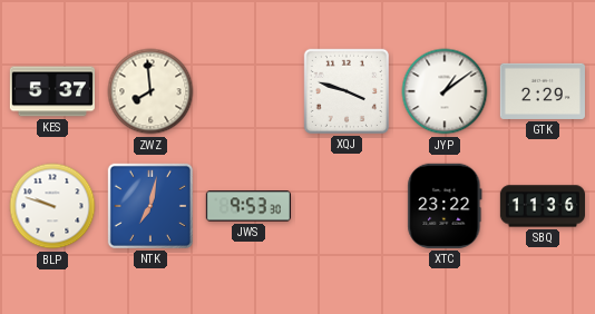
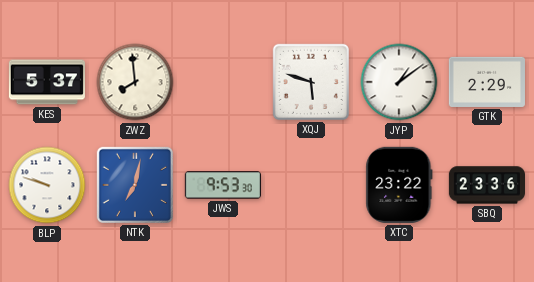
XQJ: 3:48 -> 5:48
SBQ: 11:36 -> 23:36
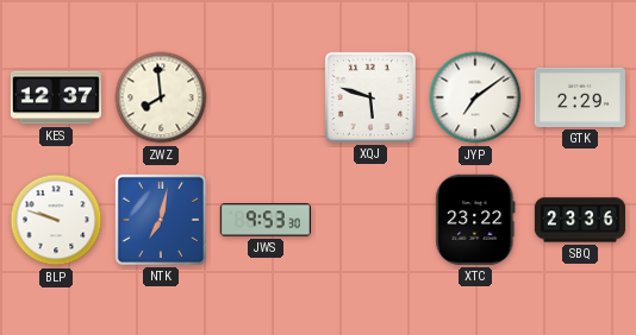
KES: 5:37 -> 12:37
JYP: 1:09 -> 7:09
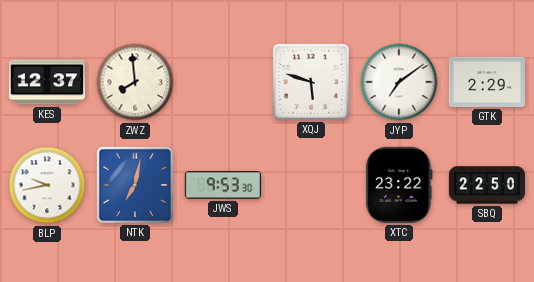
BLP: 9:48 -> 9:43
SBQ: 23:36 -> 22:50
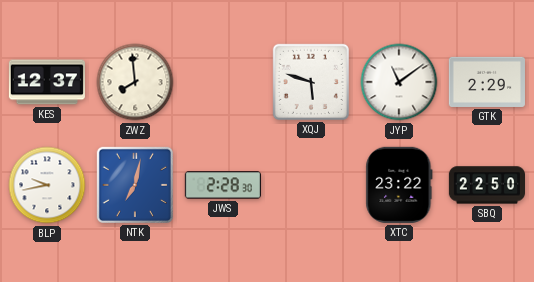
JYP: 7:09 -> 11:09
JWS: 9:53 -> 2:28
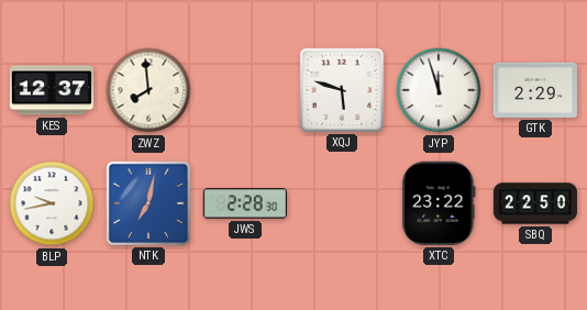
JYP: 11:09 -> 11:57
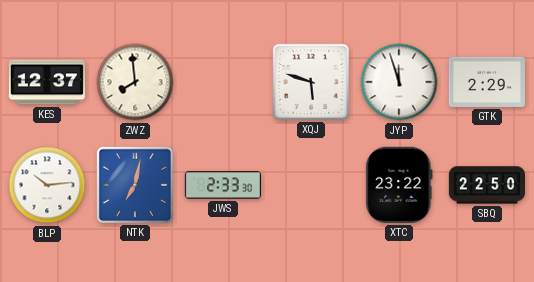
BLP: 9:43 -> 10:14
JWS: 2:28 -> 2:33
